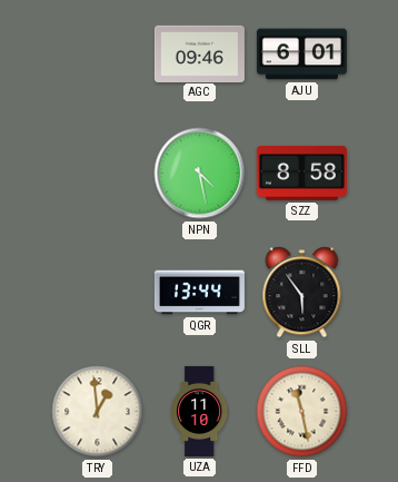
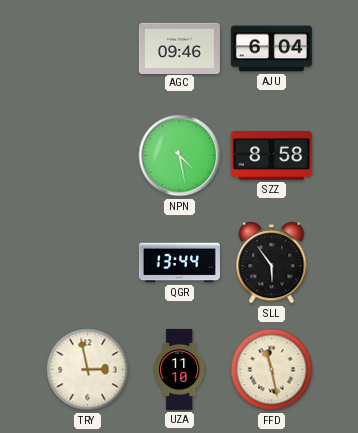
AJU: 6:01 -> 6:04
TRY: 12:59 -> 2:58
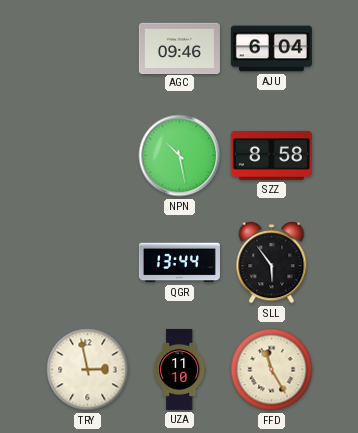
NPN: 4:28 -> 10:28
FFD: 11:28 -> 11:25
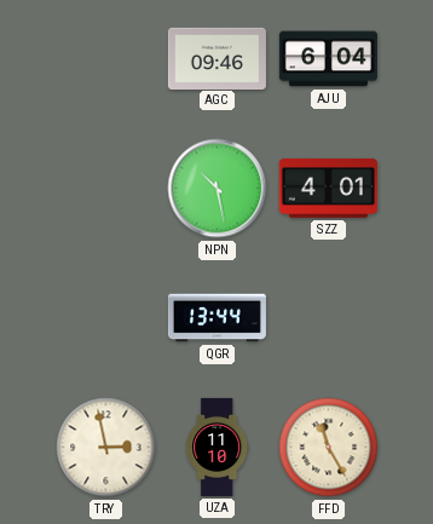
SZZ: 8:58 -> 4:01
SLL: 5:54 -> none
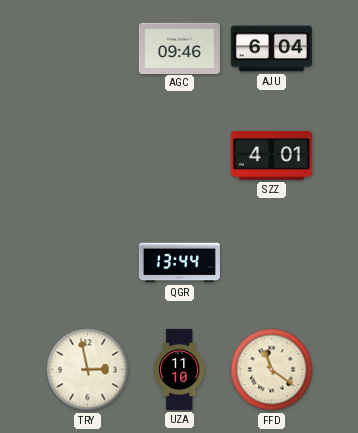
NPN: 10:28 -> none
FFD: 11:25 -> 11:21
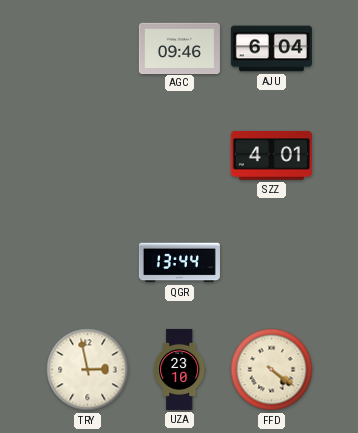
UZA: 11:10 -> 23:10
FFD: 11:21 -> 4:21
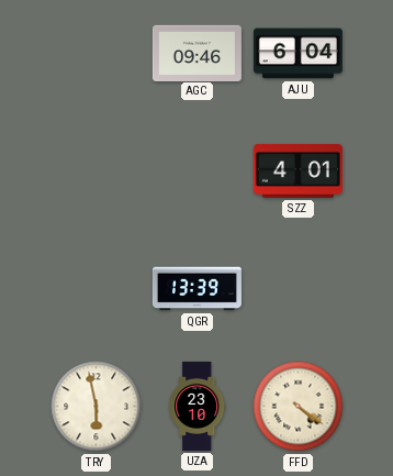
QGR: 13:44 -> 13:39
TRY: 2:58 -> 5:58
